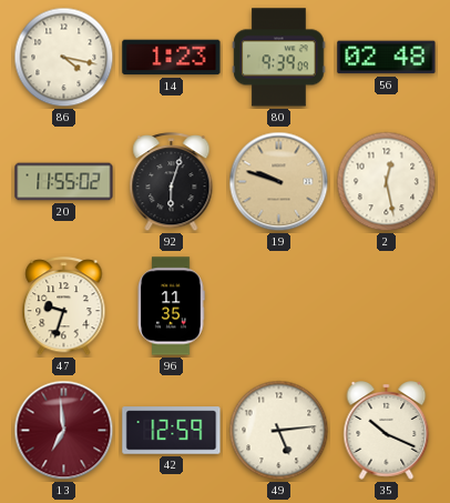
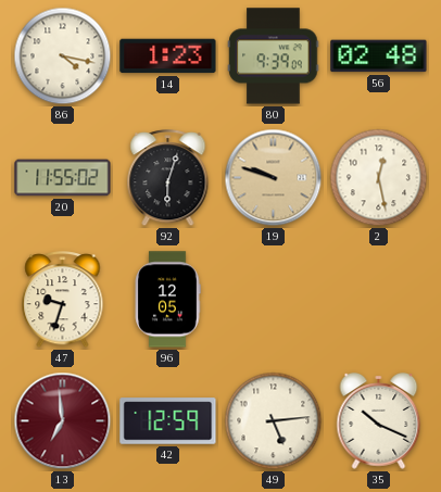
96: 11:35 -> 12:05
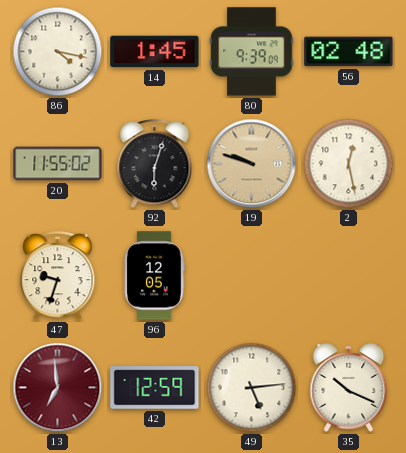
14: 1:23 -> 1:45
